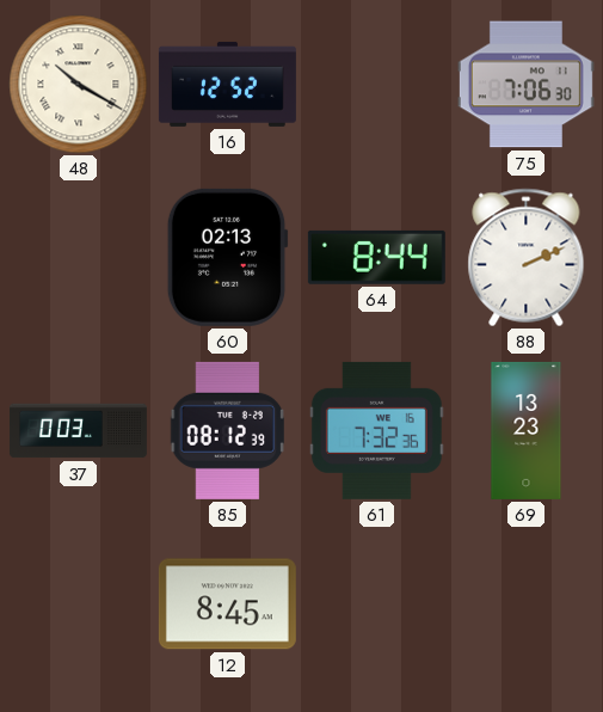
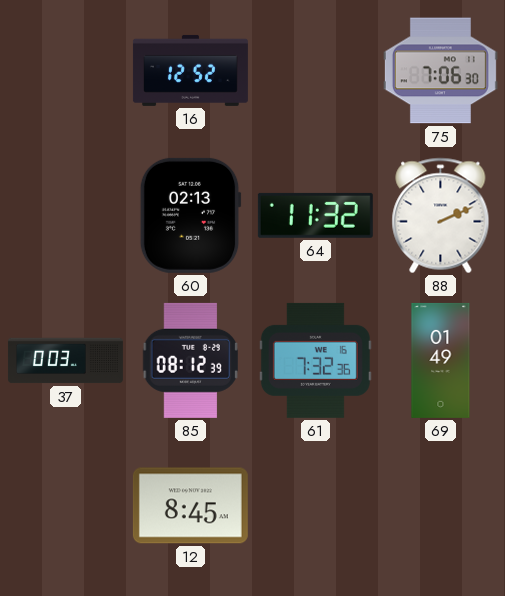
48: 10:20 -> none
64: 8:44 -> 11:32
69: 13:23 -> 01:49
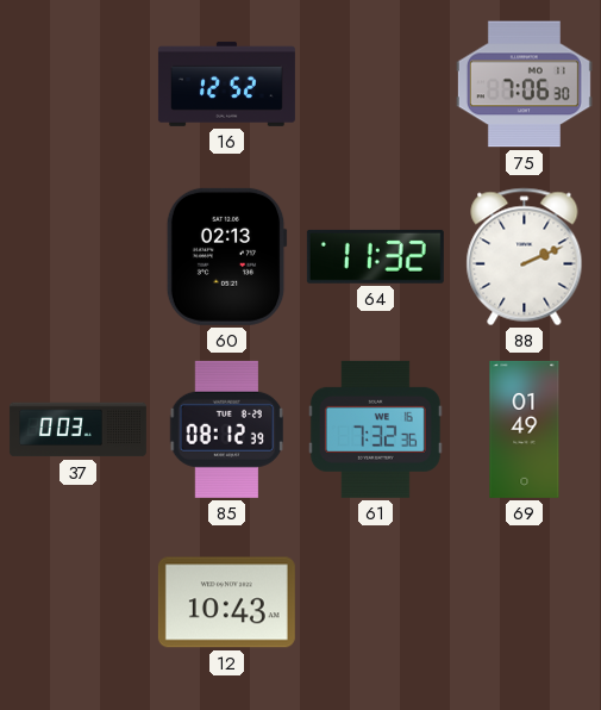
12: 8:45 -> 10:43
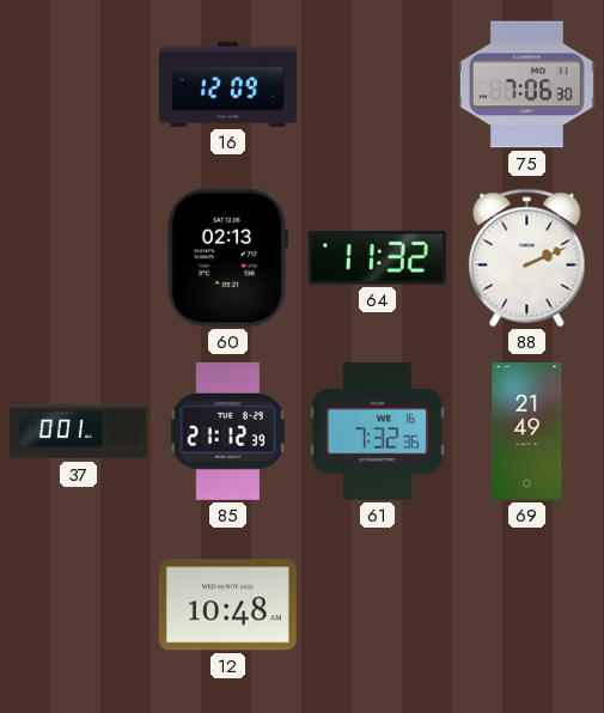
16: 12:52 -> 12:09
37: 0:03 -> 0:01
85: 08:12 -> 21:12
69: 01:49 -> 21:49
12: 10:43 -> 10:48
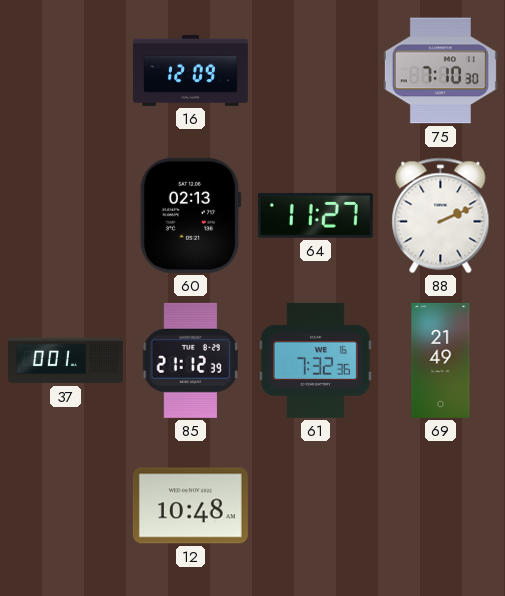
75: 7:06 -> 7:10
64: 11:32 -> 11:27
